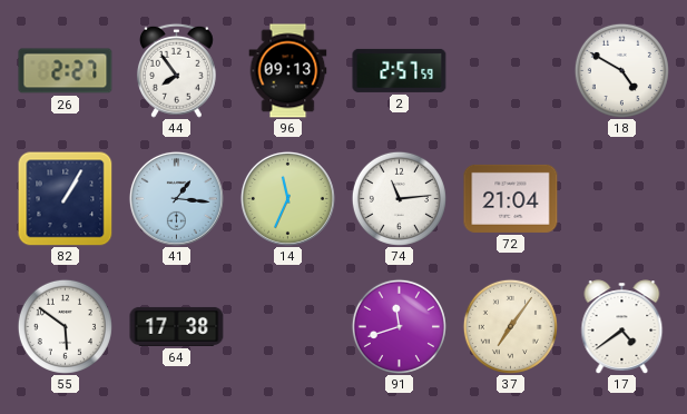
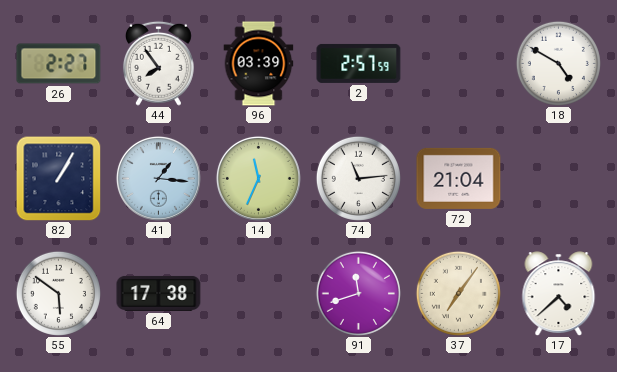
96: 09:13 -> 03:39
17: 4:39 -> 4:38
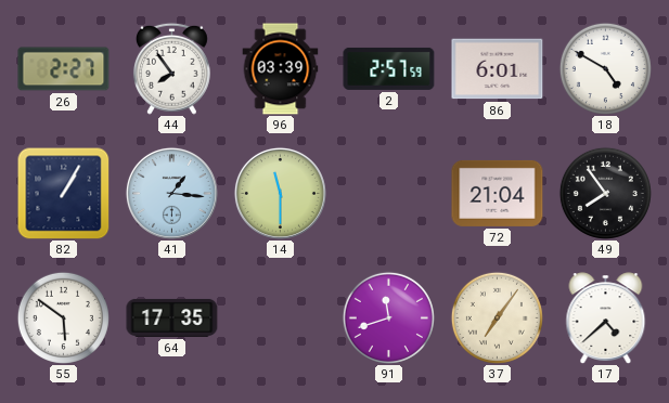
86: none -> 6:01
14: 11:34 -> 11:30
74: 11:14 -> none
49: none -> 7:54
64: 17:38 -> 17:35
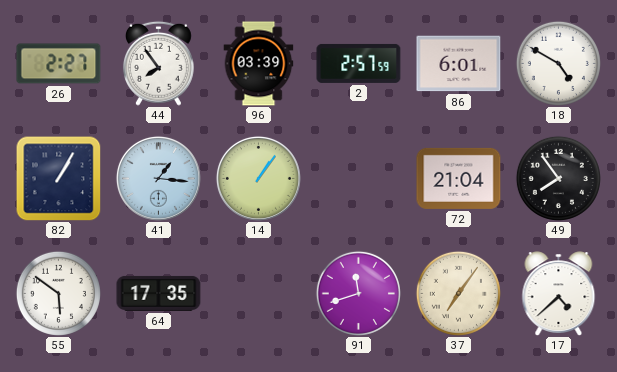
14: 11:30 -> 1:06
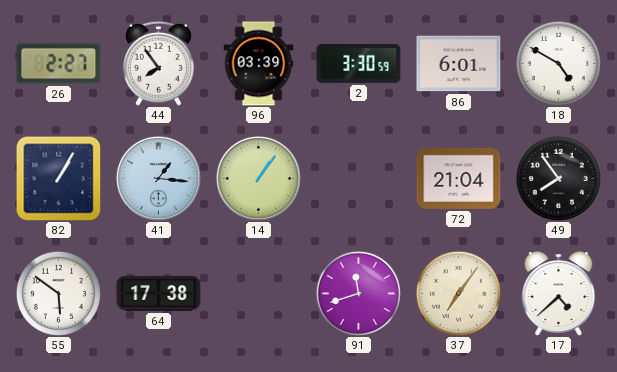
2: 2:57 -> 3:30
64: 17:35 -> 17:38
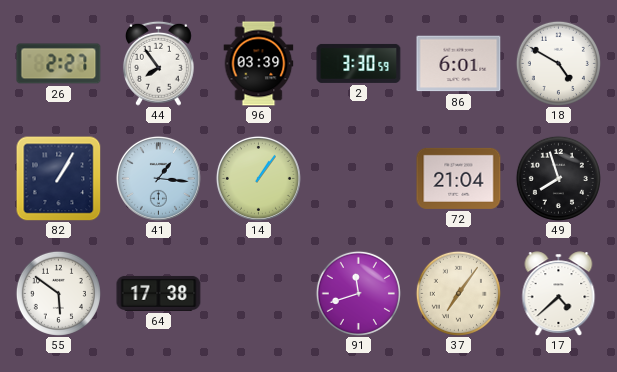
49: 7:54 -> 7:57
